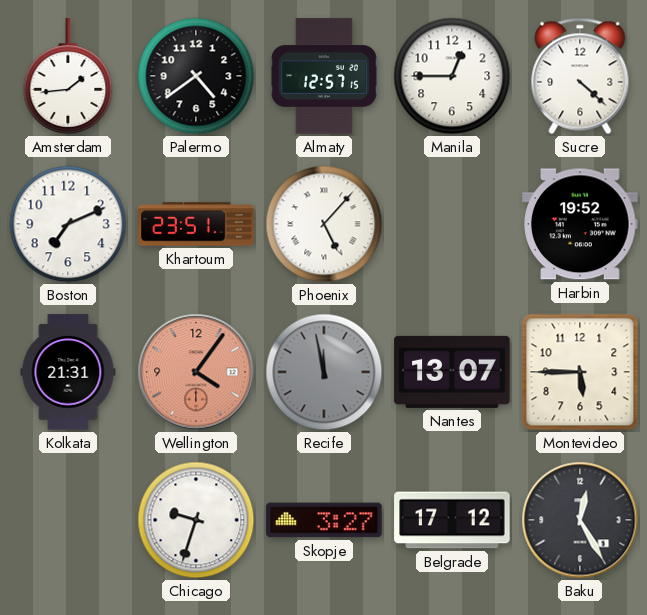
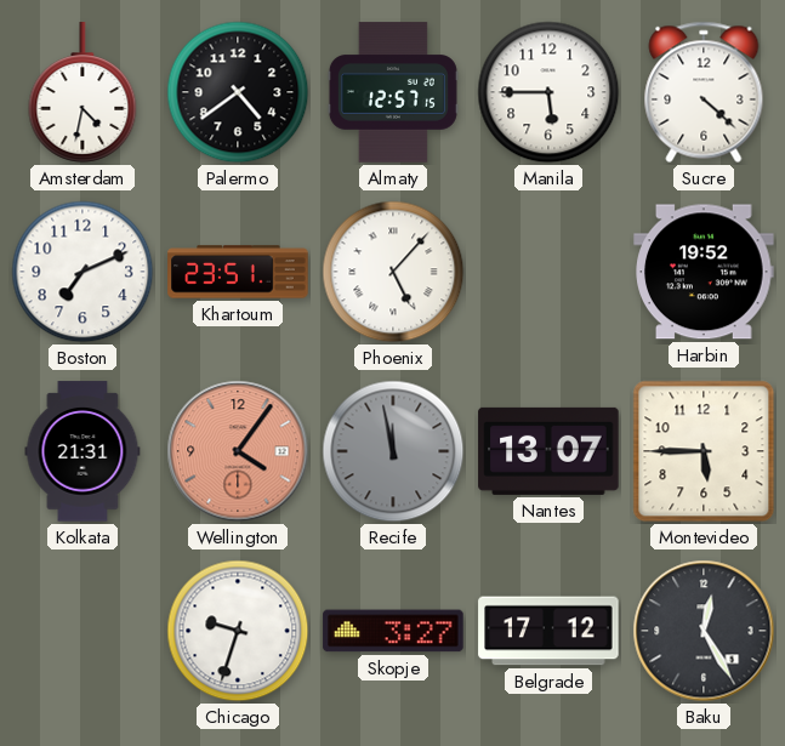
Amsterdam: 1:44 -> 4:32
Manila: 12:45 -> 5:45
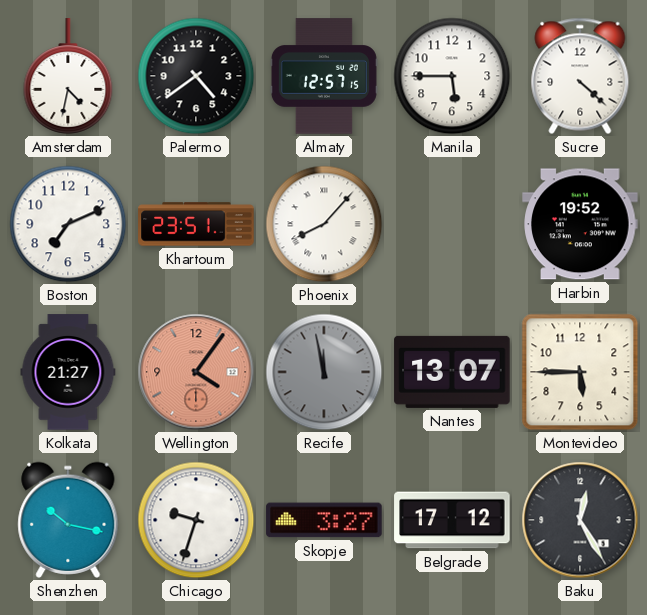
Phoenix: 5:07 -> 8:07
Kolkata: 21:31 -> 21:27
Shenzhen: none -> 10:17
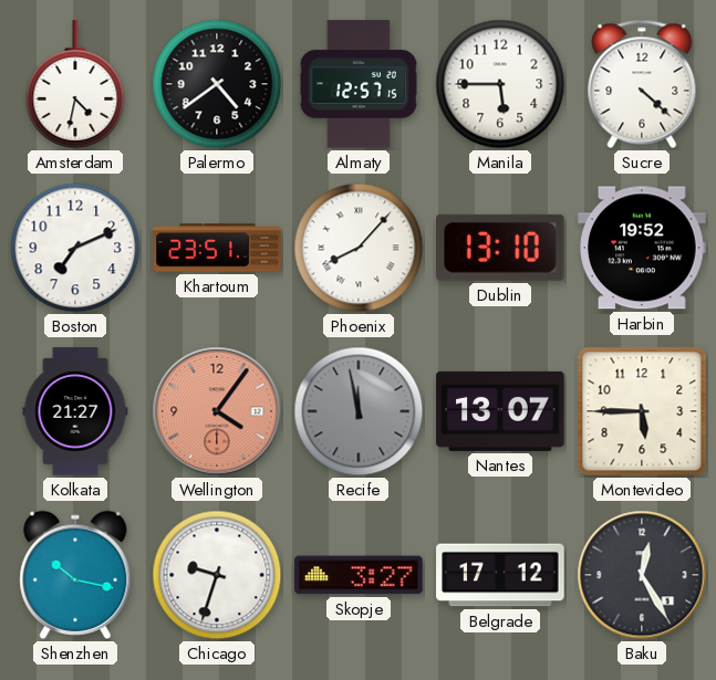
Dublin: none -> 13:10
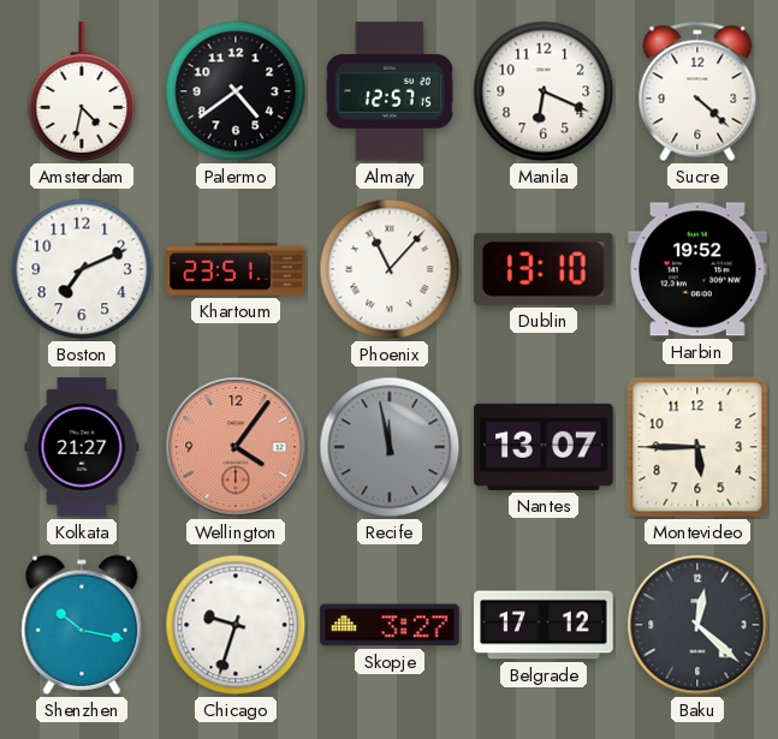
Manila: 5:45 -> 6:19
Phoenix: 8:07 -> 11:07
Baku: 12:25 -> 12:22
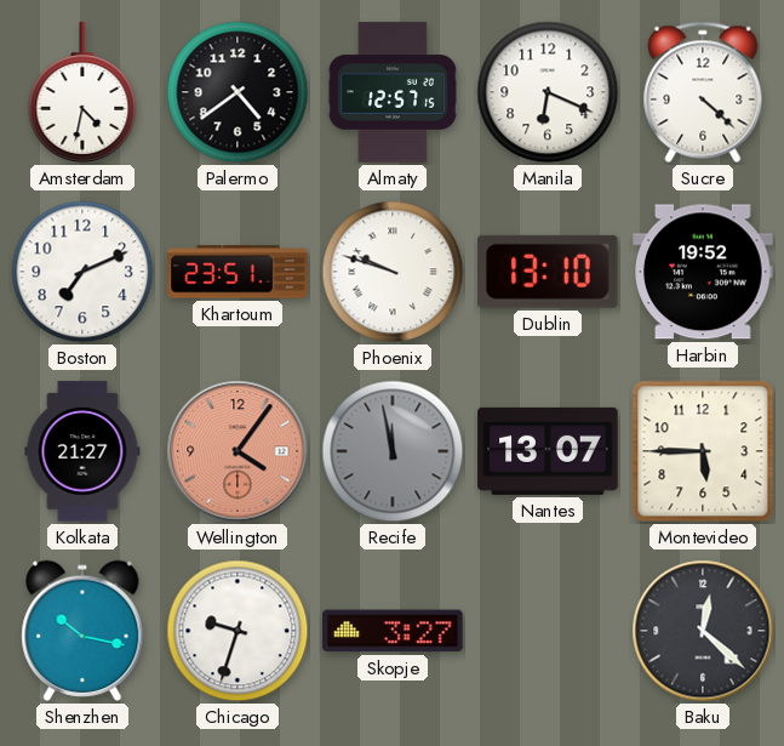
Phoenix: 11:07 -> 9:48
Belgrade: 17:12 -> none
